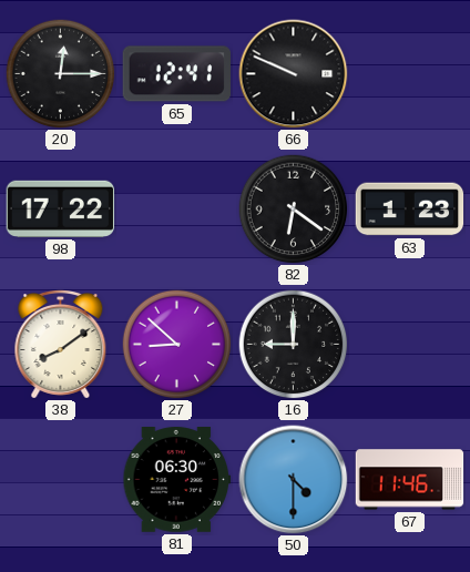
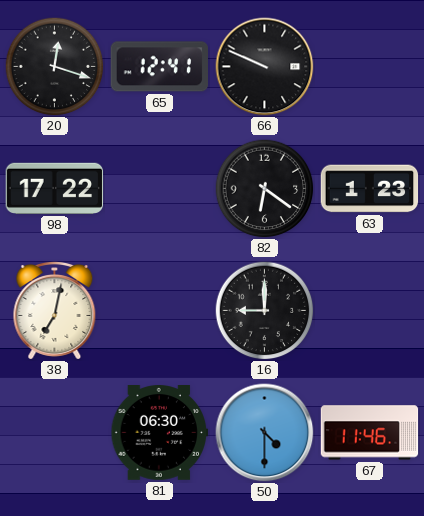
20: 12:15 -> 12:18
38: 8:09 -> 7:02
27: 8:52 -> none
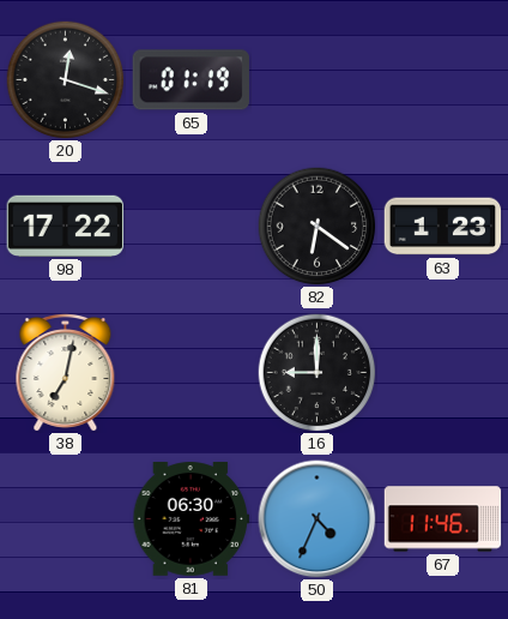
65: 12:41 -> 01:19
66: 9:49 -> none
50: 4:30 -> 4:34
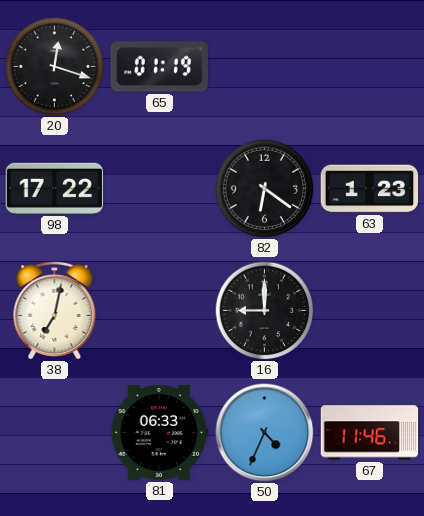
81: 06:30 -> 06:33
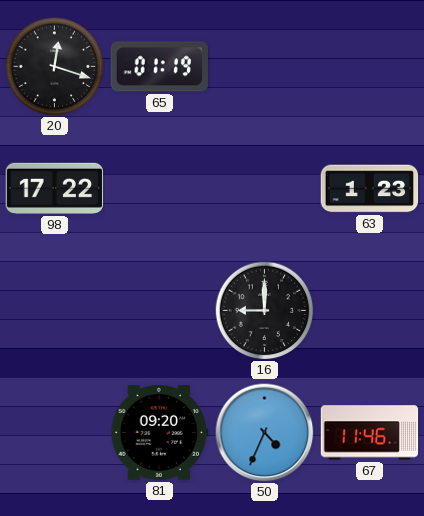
82: 6:21 -> none
38: 7:02 -> none
81: 06:33 -> 09:20
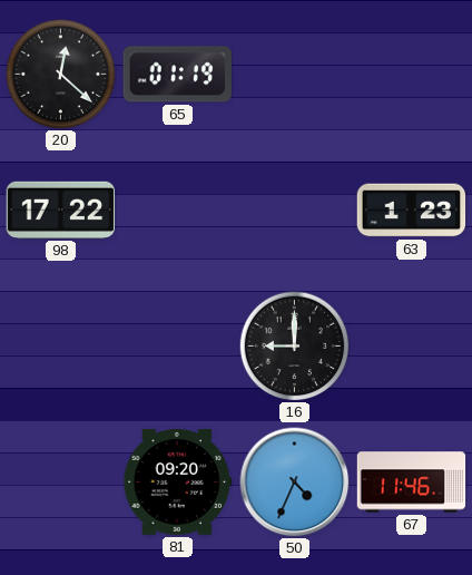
20: 12:18 -> 12:22
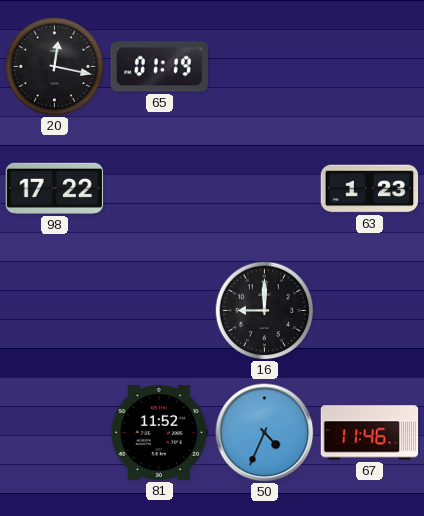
20: 12:22 -> 12:17
81: 09:20 -> 11:52
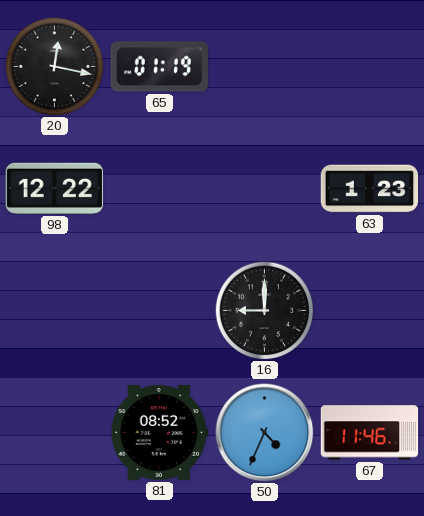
98: 17:22 -> 12:22
81: 11:52 -> 08:52
